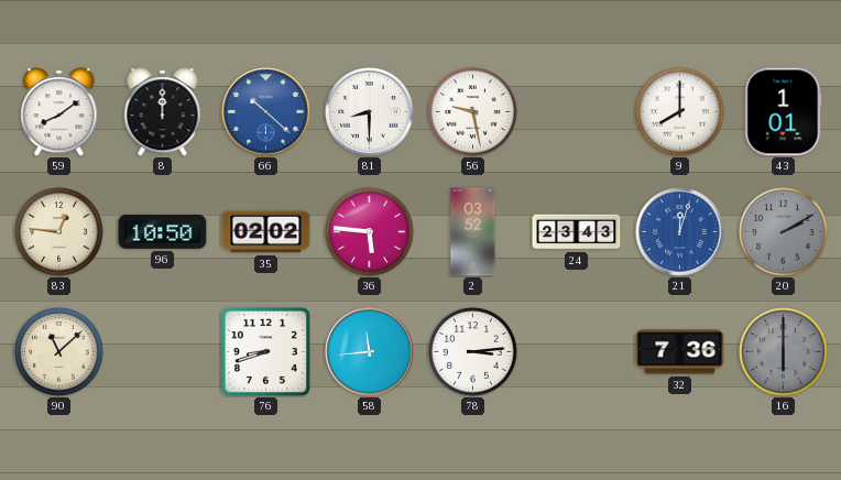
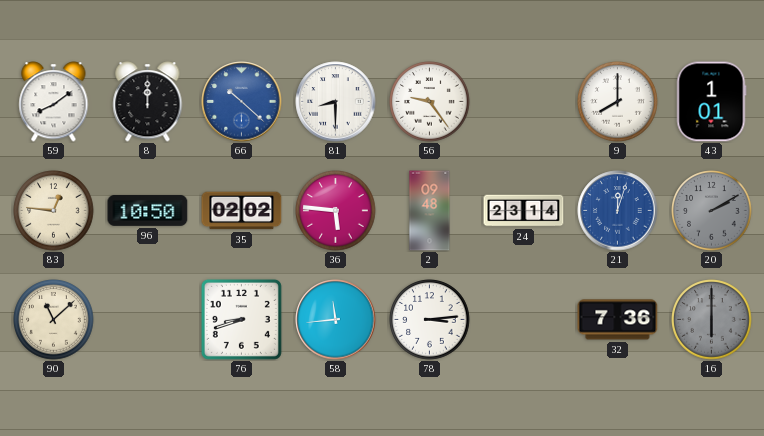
56: 9:28 -> 9:24
2: 03:52 -> 09:48
24: 23:43 -> 23:14
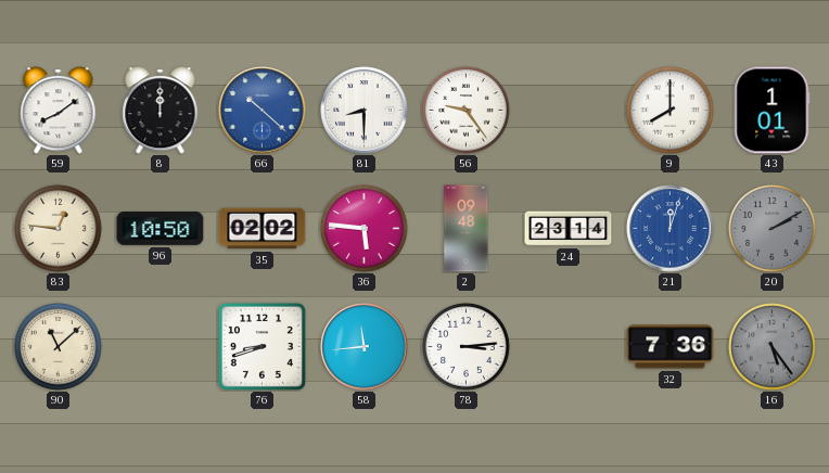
16: 6:00 -> 5:24
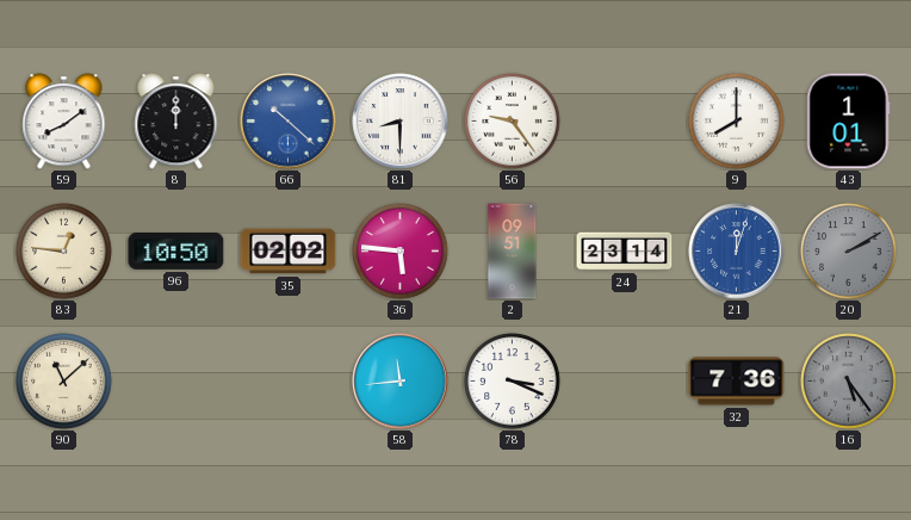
2: 09:48 -> 09:51
76: 8:42 -> none
78: 3:14 -> 3:19
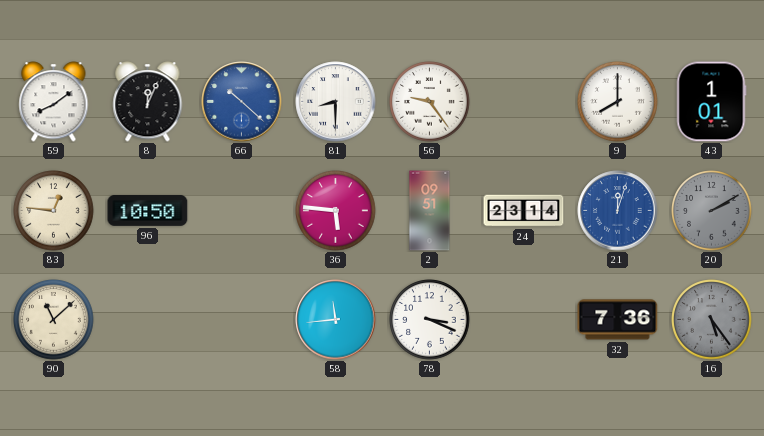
8: 12:00 -> 12:04
35: 02:02 -> none
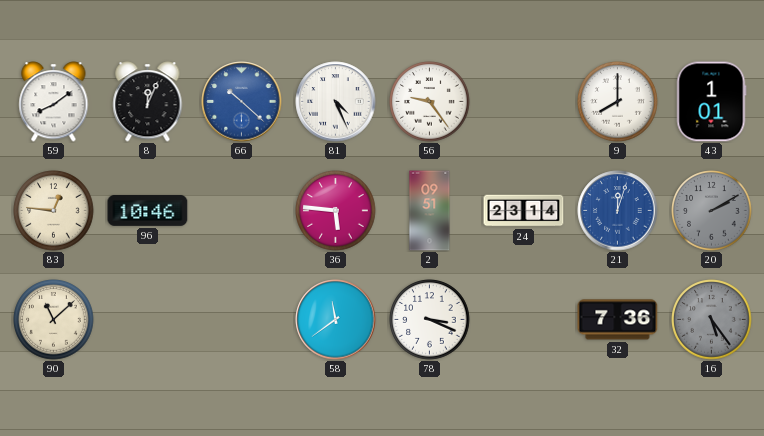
81: 8:30 -> 4:26
96: 10:50 -> 10:46
58: 11:44 -> 11:39
